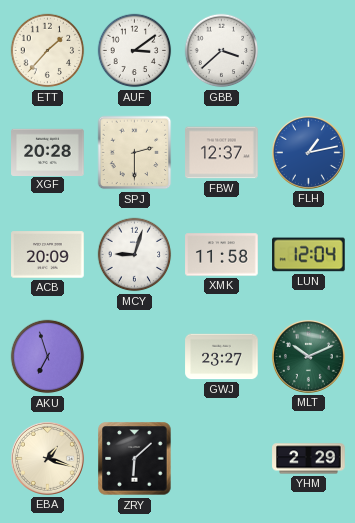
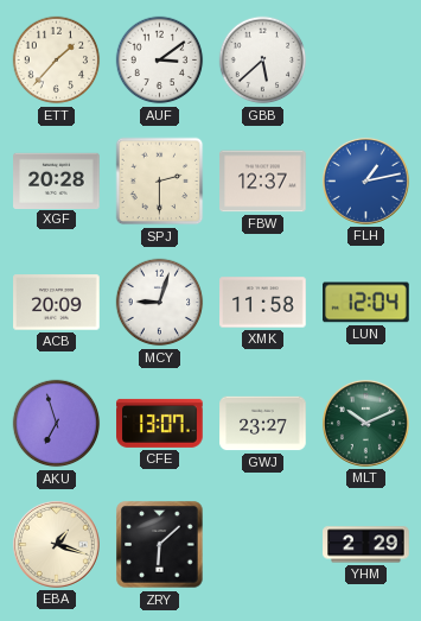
GBB: 3:38 -> 5:38
CFE: none -> 13:07
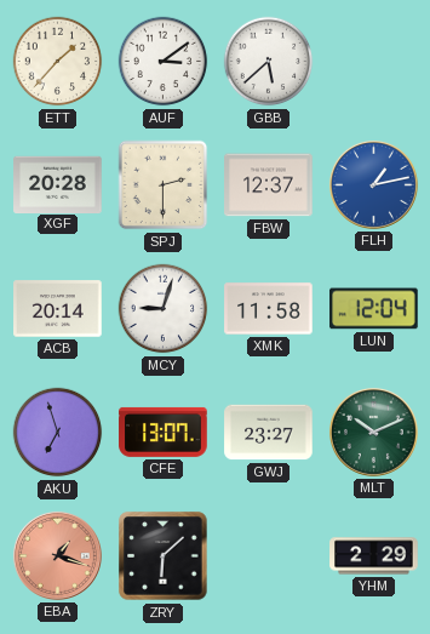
ACB: 20:09 -> 20:14
EBA dial: cream -> salmon
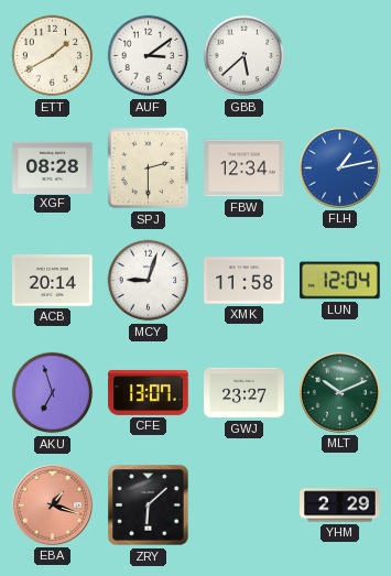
ETT: 1:37 -> 1:40
XGF: 20:28 -> 08:28
FBW: 12:37 -> 12:34
